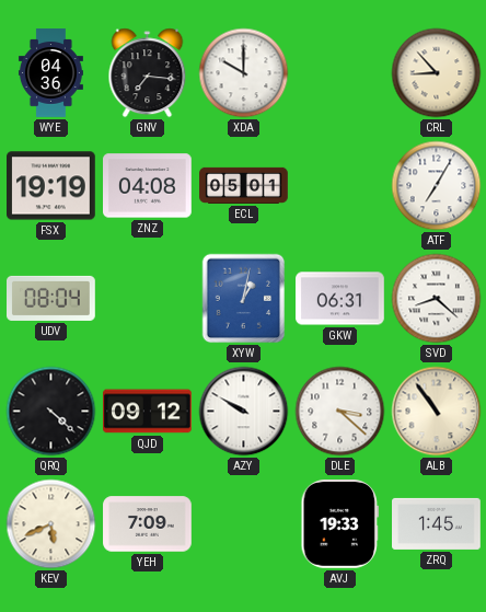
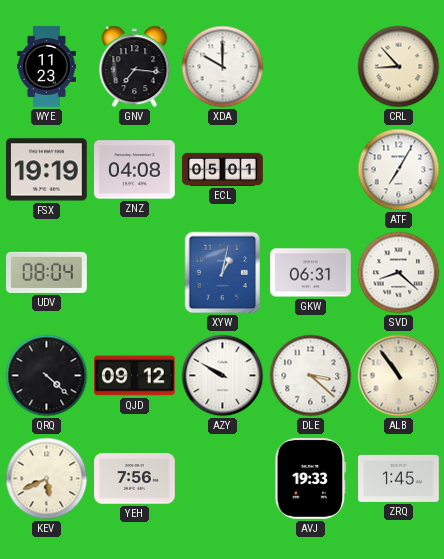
WYE: 04:36 -> 11:23
YEH: 7:09 -> 7:56
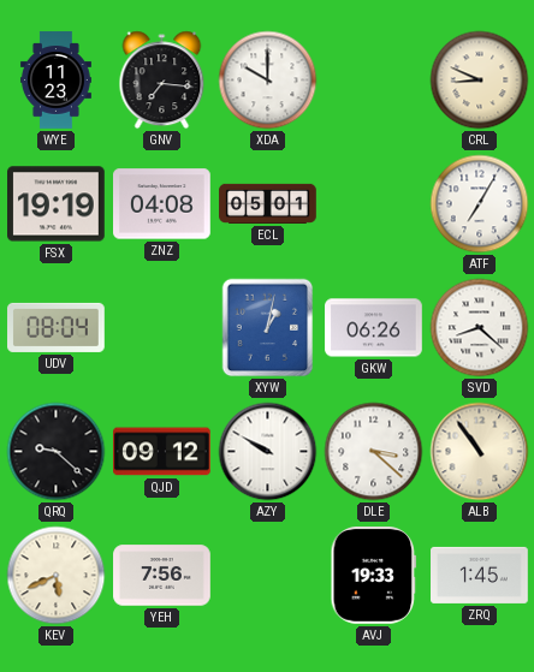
CRL: 8:53 -> 8:49
GKW: 06:31 -> 06:26
QRQ: 4:22 -> 9:22
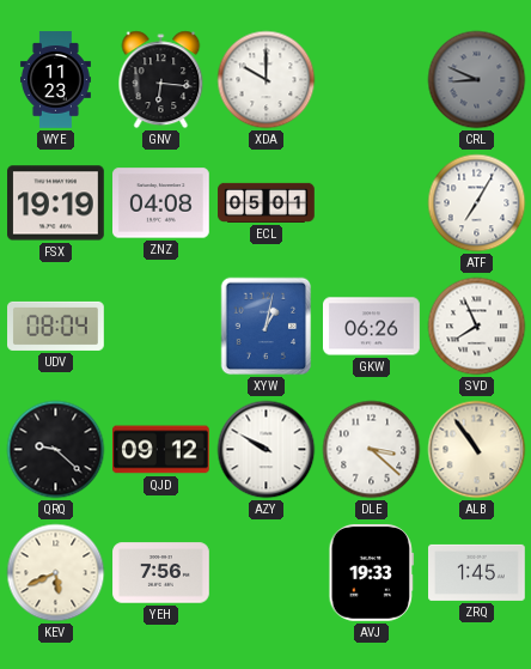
GNV: 7:16 -> 6:16
CRL dial: cream -> grey
SVD: 8:22 -> 7:56
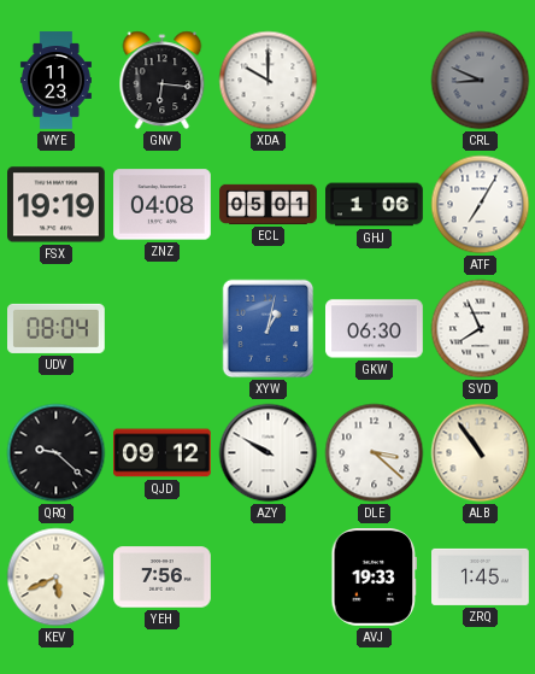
GHJ: none -> 1:06
GKW: 06:26 -> 06:30
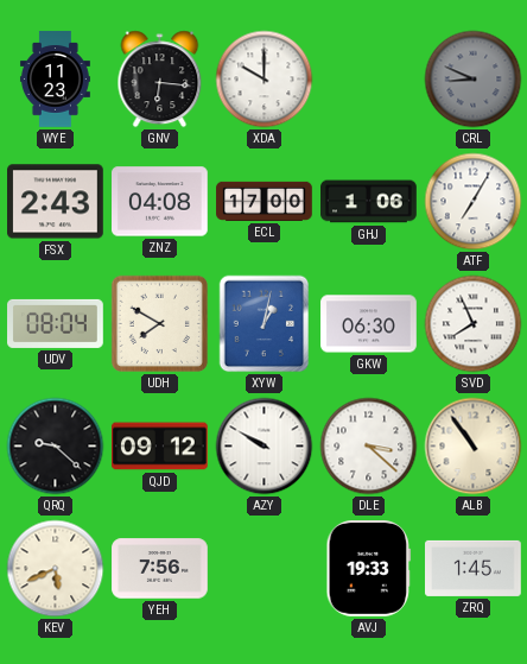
FSX: 19:19 -> 2:43
ECL: 05:01 -> 17:00
UDH: none -> 7:50
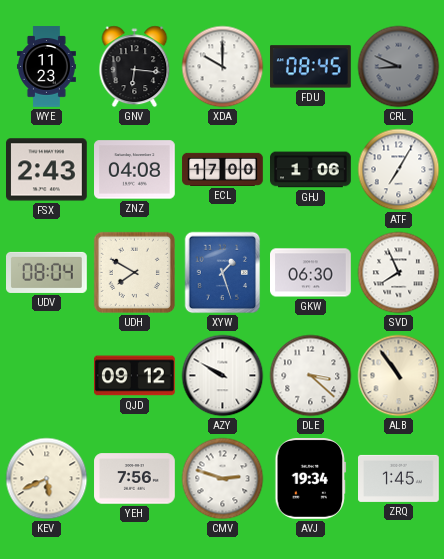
FDU: none -> 08:45
XYW: 1:02 -> 1:27
QRQ: 9:22 -> none
CMV: none -> 2:48
AVJ: 19:33 -> 19:34
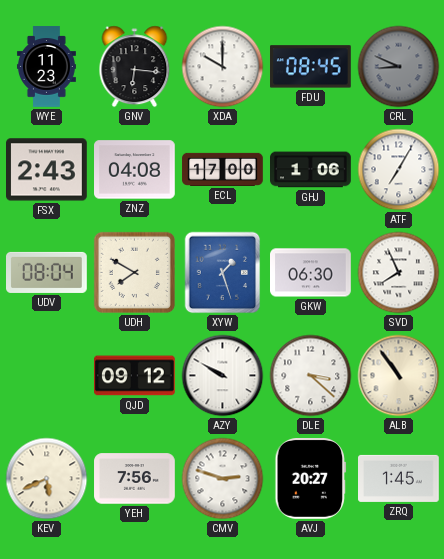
AVJ: 19:34 -> 20:27
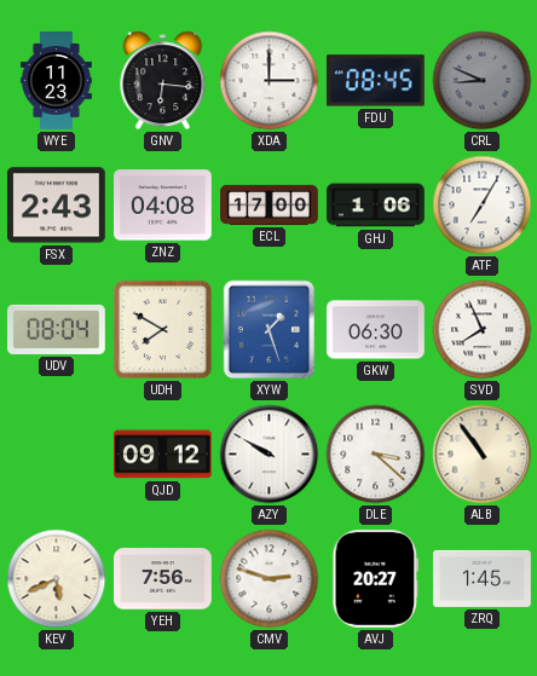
XDA: 10:00 -> 3:00
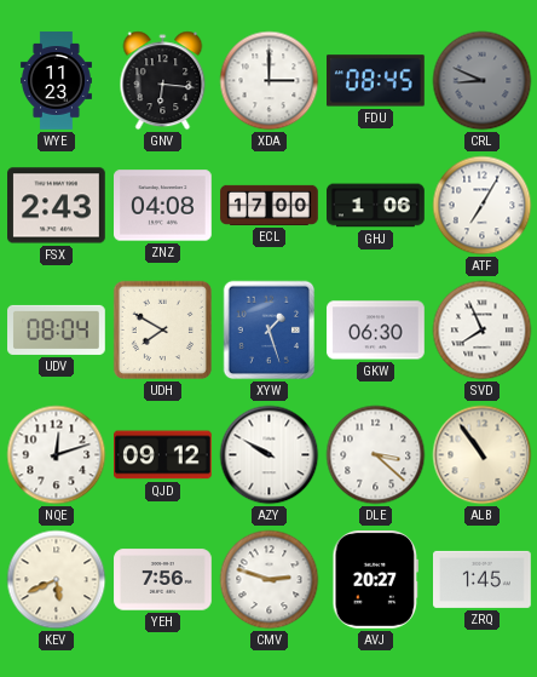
NQE: none -> 12:12
